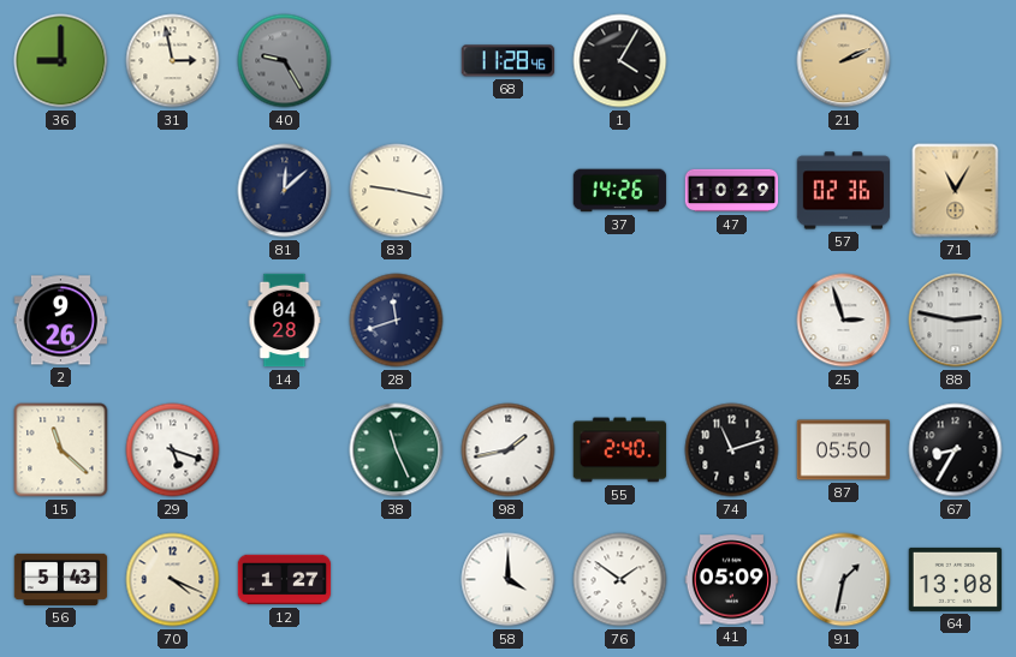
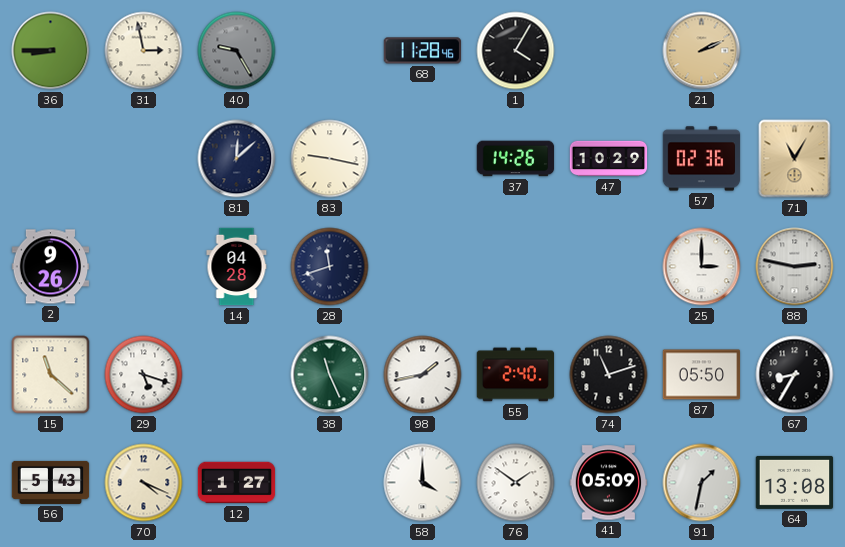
36: 9:00 -> 8:45
25: 2:57 -> 3:00
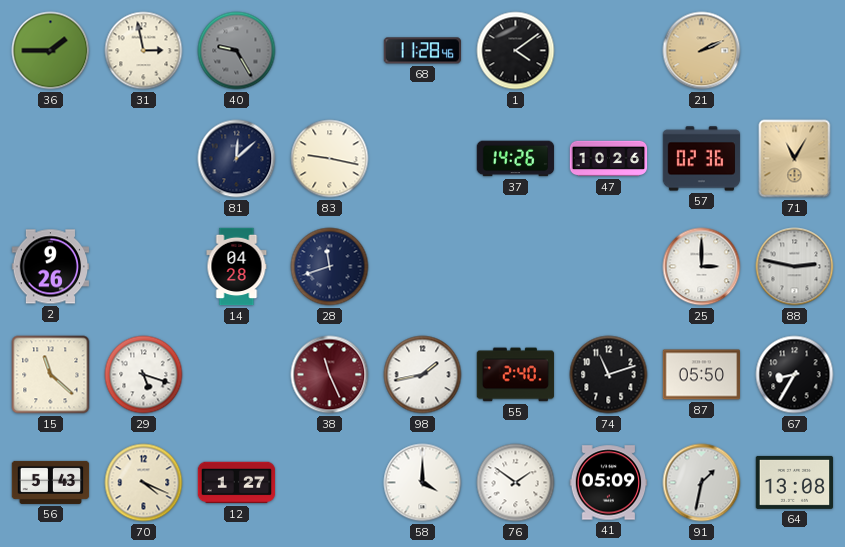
36: 8:45 -> 1:45
1: 4:05 -> 4:09
47: 10:29 -> 10:26
38 dial: green -> burgundy
